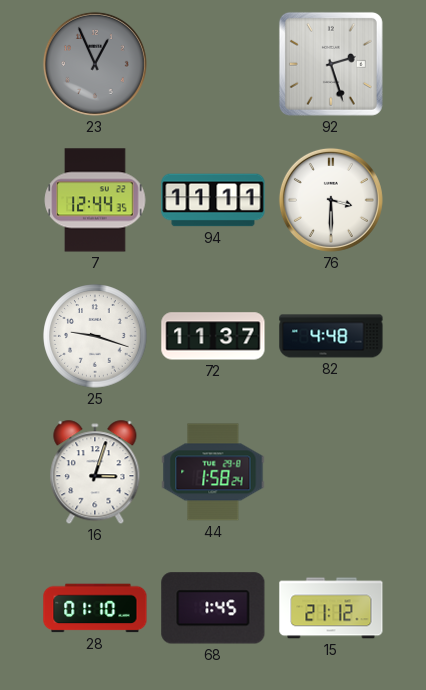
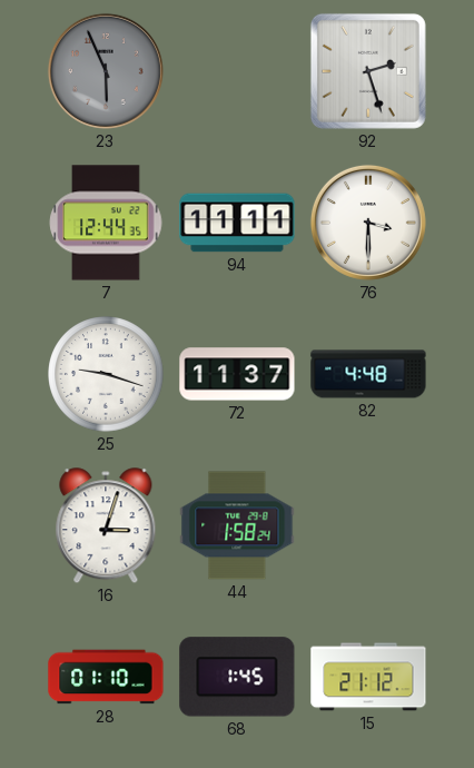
23: 12:56 -> 5:56
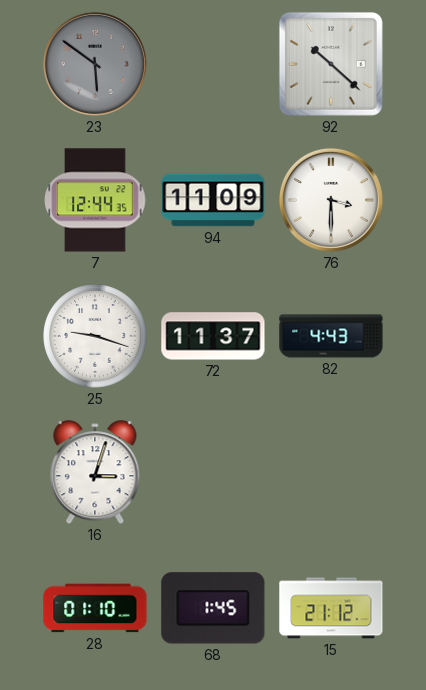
23: 5:56 -> 5:51
92: 2:27 -> 10:22
94: 11:11 -> 11:09
82: 4:48 -> 4:43
44: 1:58 -> none
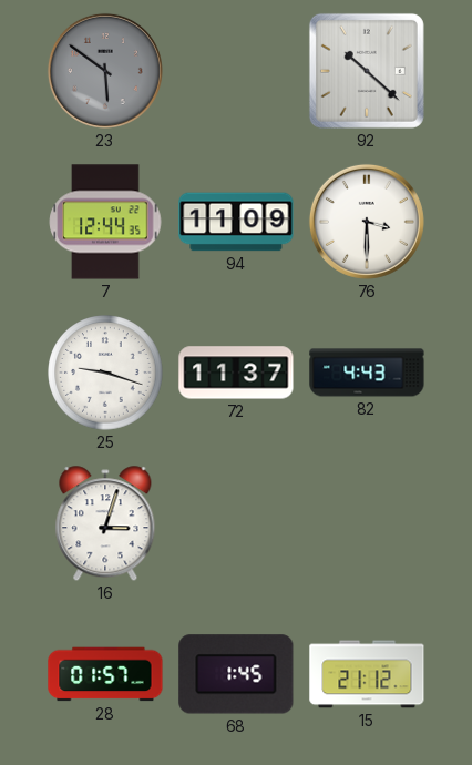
28: 01:10 -> 01:57
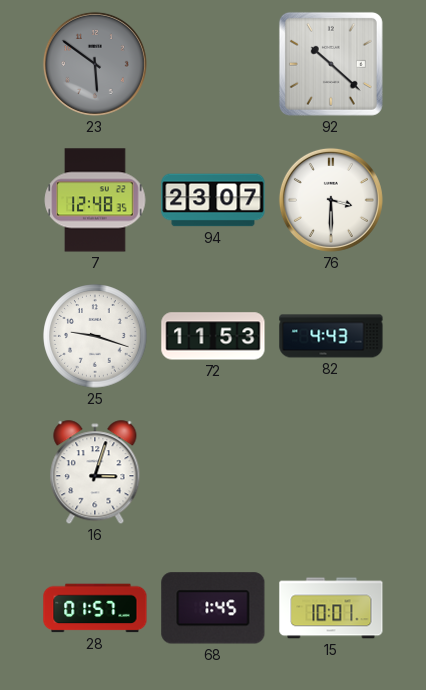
7: 12:44 -> 12:48
94: 11:09 -> 23:07
72: 11:37 -> 11:53
15: 21:12 -> 10:01
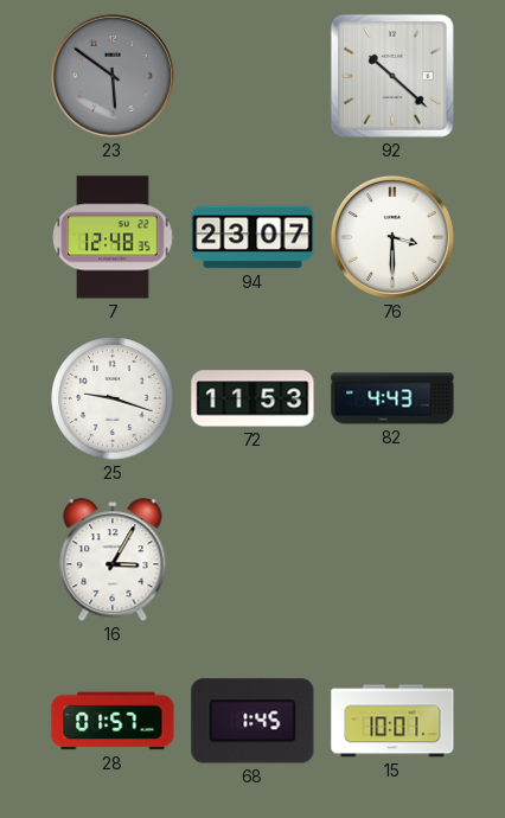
16: 3:03 -> 3:05
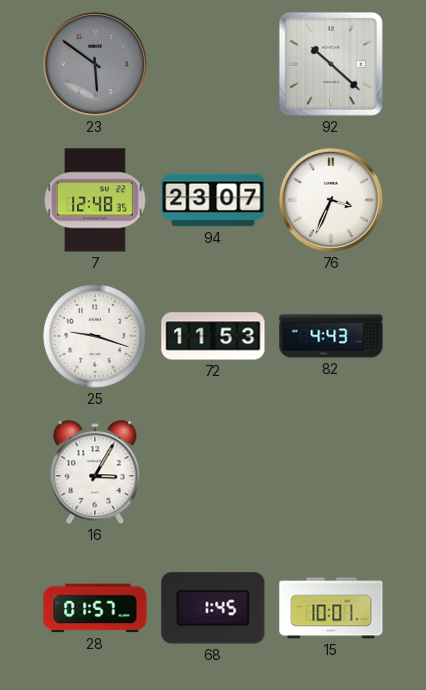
76: 3:30 -> 3:34
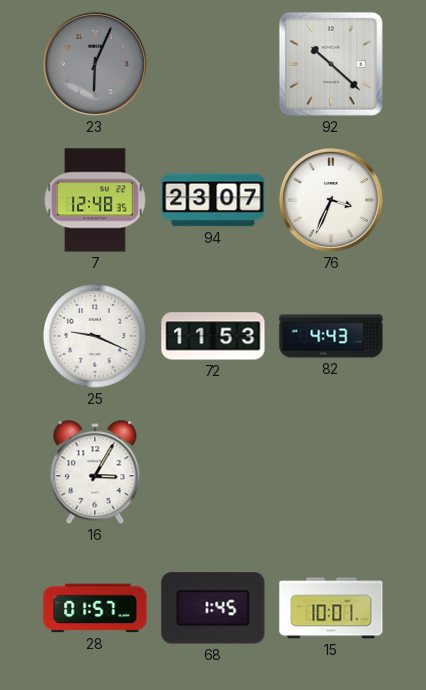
23: 5:51 -> 6:04
25: 9:18 -> 9:19
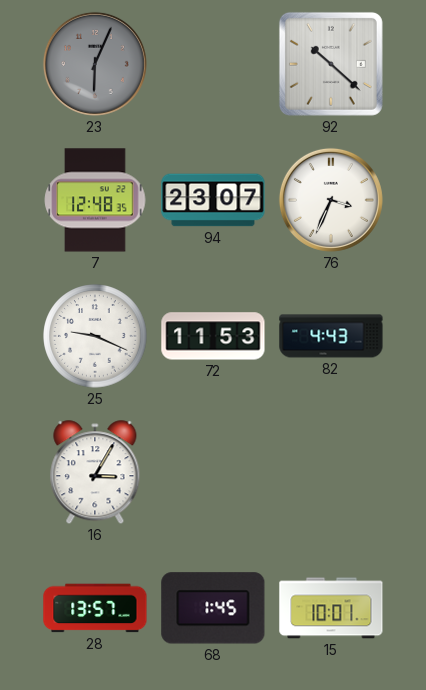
28: 01:57 -> 13:57
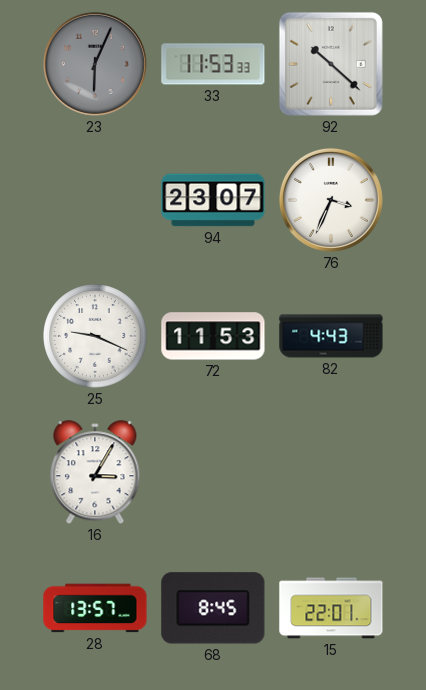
33: none -> 11:53
7: 12:48 -> none
68: 1:45 -> 8:45
15: 10:01 -> 22:01
